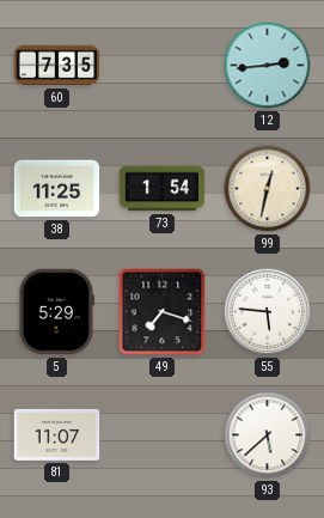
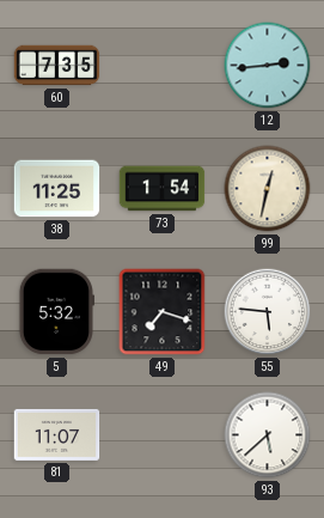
5: 5:29 -> 5:32
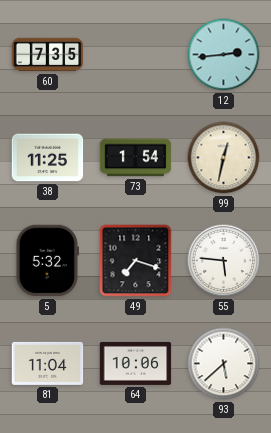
81: 11:07 -> 11:04
64: none -> 10:06
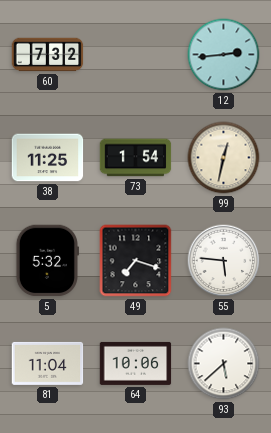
60: 7:35 -> 7:32
